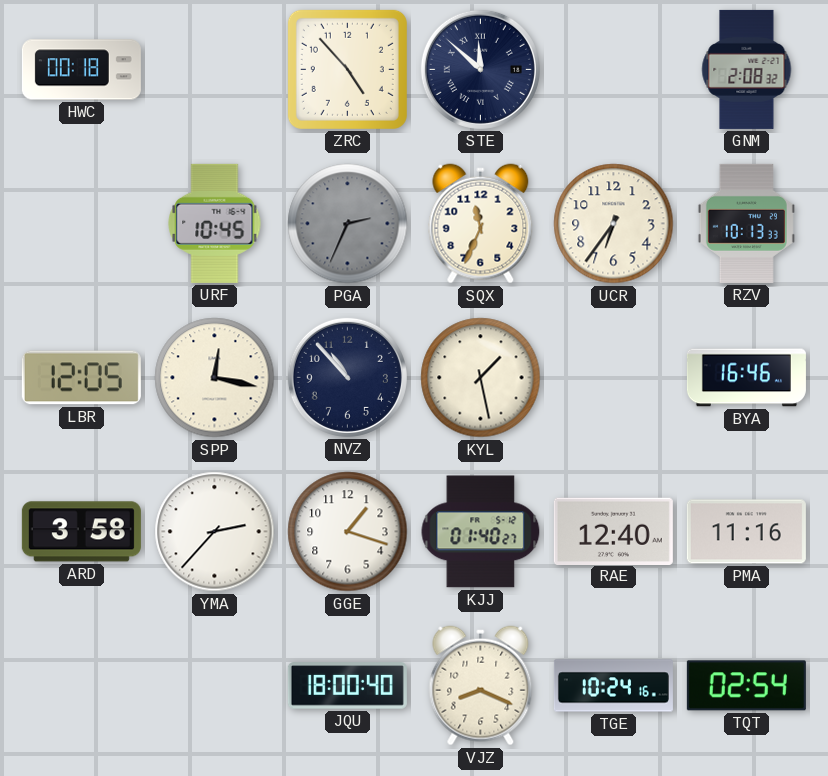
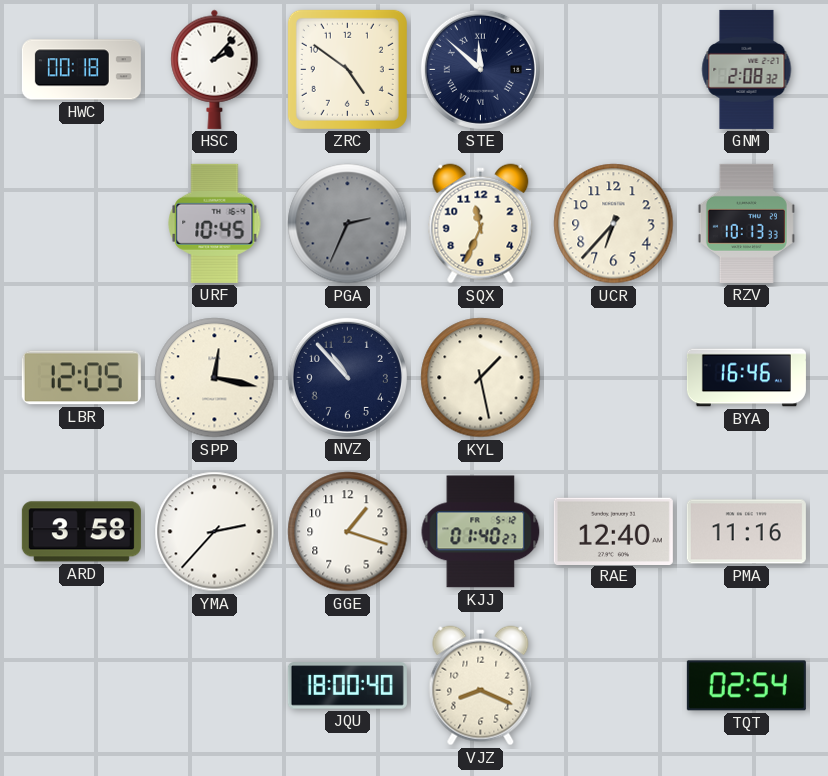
HSC: none -> 2:07
ZRC: 4:53 -> 4:51
UCR: 6:36 -> 6:37
TGE: 10:24 -> none
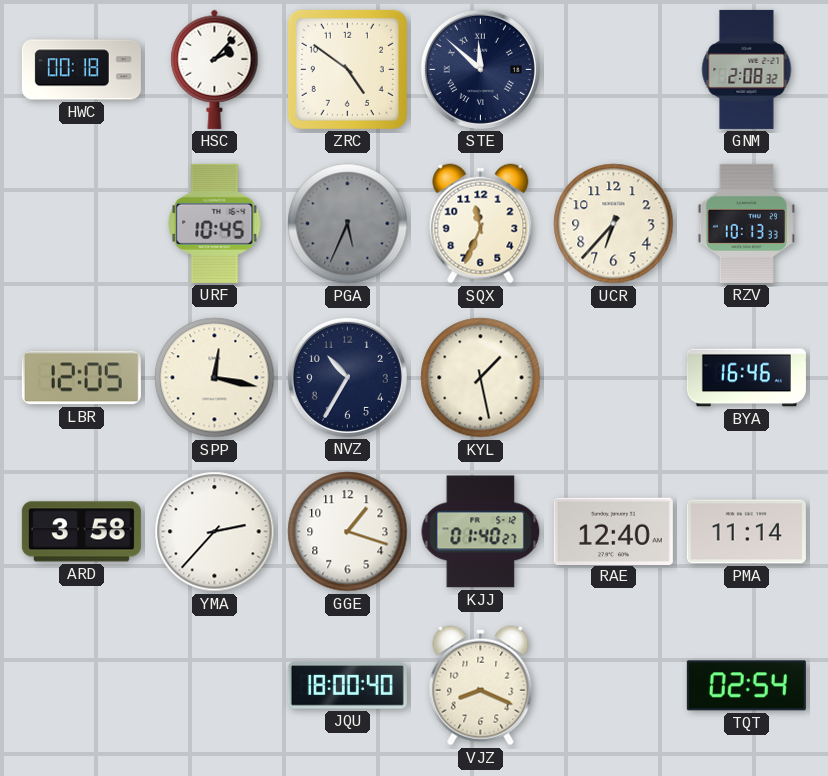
PGA: 2:34 -> 5:34
NVZ: 10:53 -> 10:35
PMA: 11:16 -> 11:14
